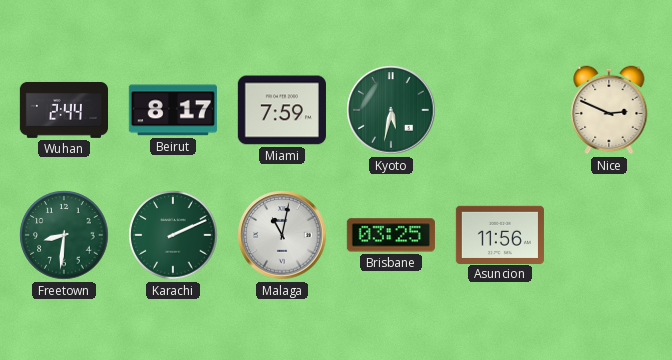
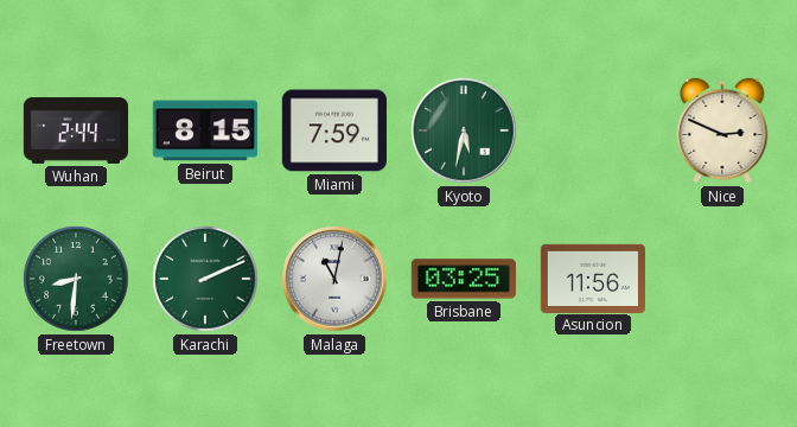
Beirut: 8:17 -> 8:15
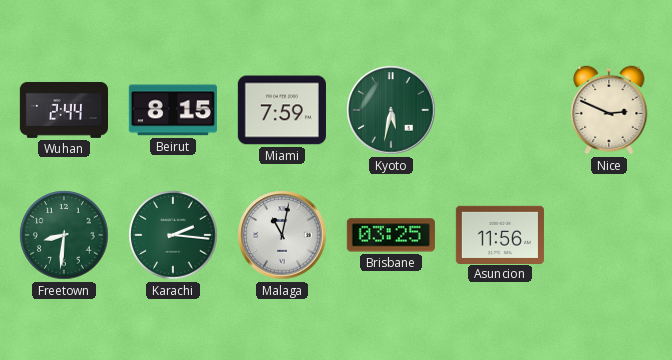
Karachi: 2:11 -> 2:16
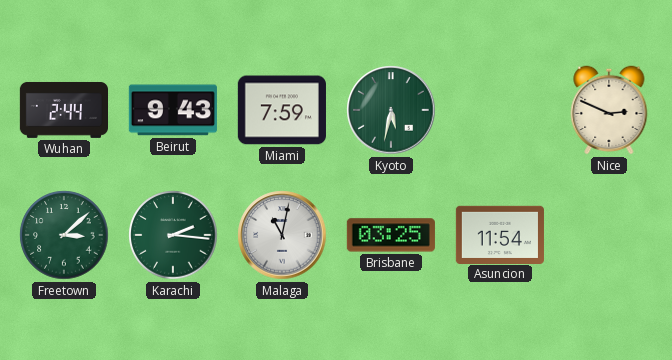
Beirut: 8:15 -> 9:43
Freetown: 8:31 -> 3:08
Asuncion: 11:56 -> 11:54
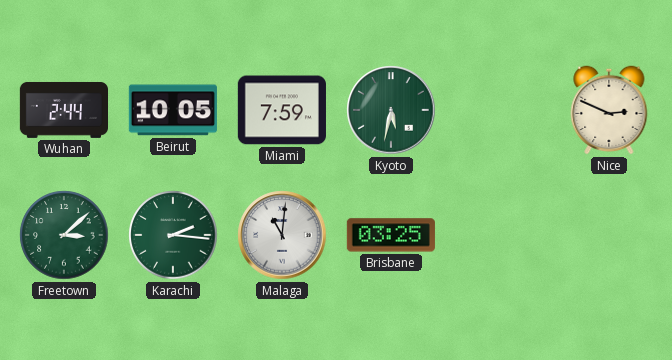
Beirut: 9:43 -> 10:05
Malaga: 11:02 -> 11:01
Asuncion: 11:54 -> none
